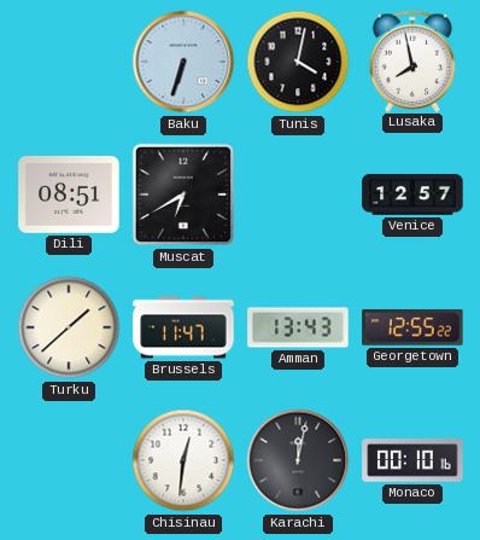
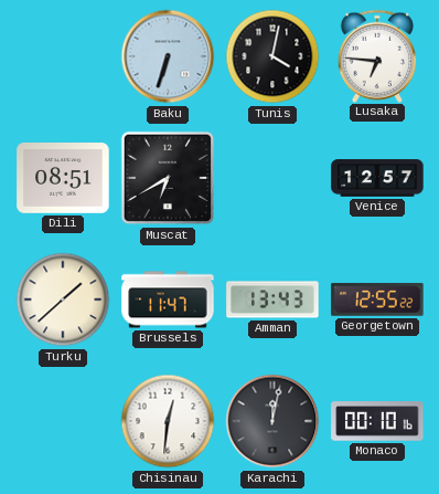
Lusaka: 7:58 -> 6:46
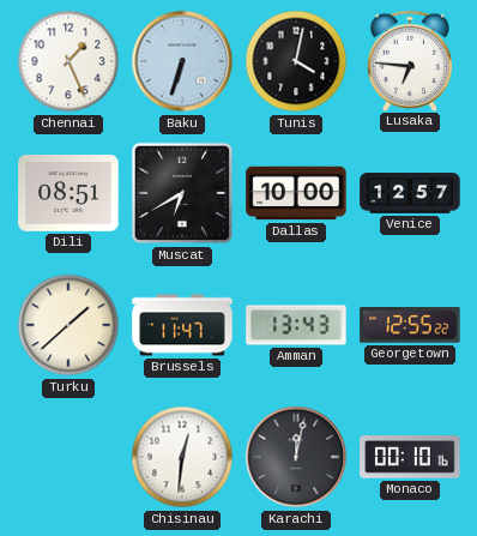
Chennai: none -> 1:26
Dallas: none -> 10:00
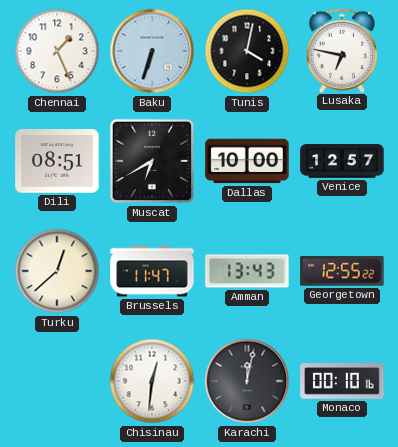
Lusaka: 6:46 -> 6:47
Turku: 1:38 -> 12:38
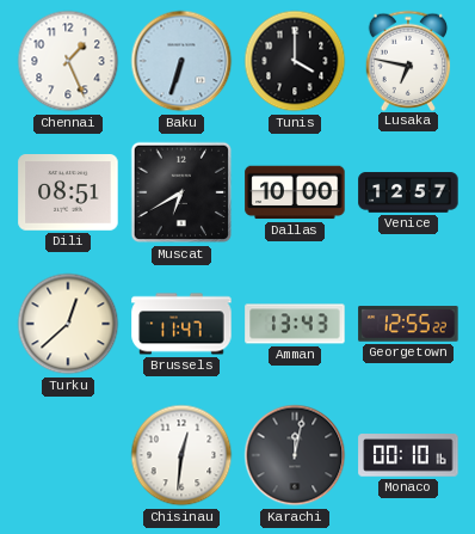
Tunis: 4:02 -> 4:00
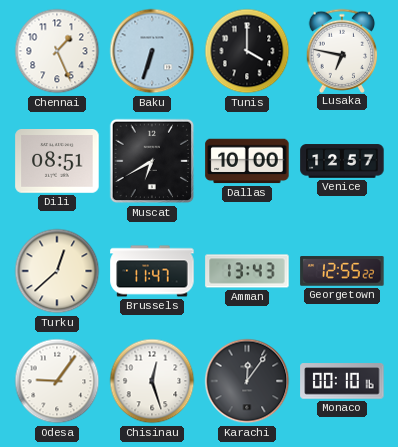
Odesa: none -> 9:06
Chisinau: 12:31 -> 12:27
Karachi: 12:02 -> 12:06
